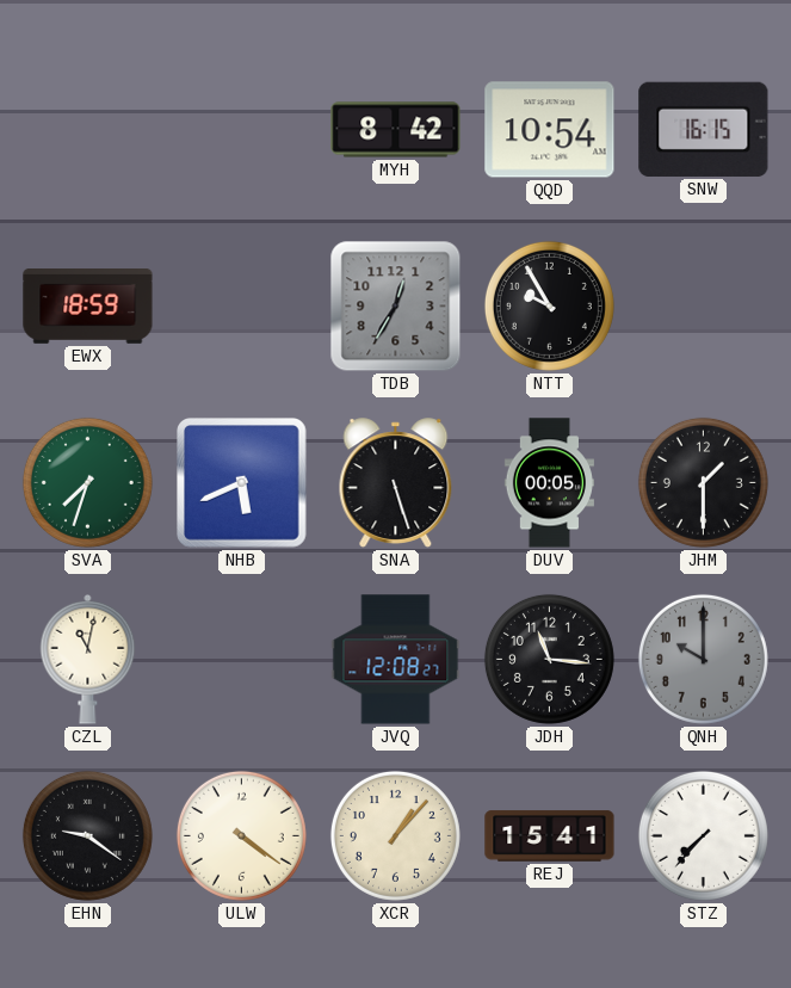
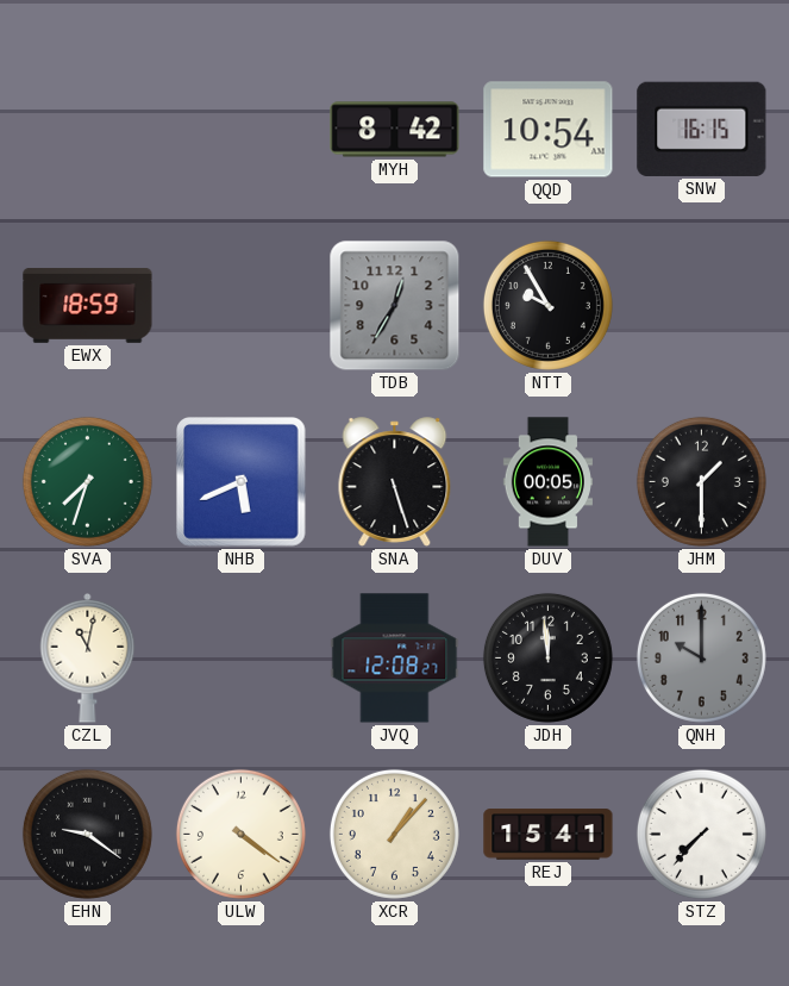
JDH: 11:16 -> 11:59
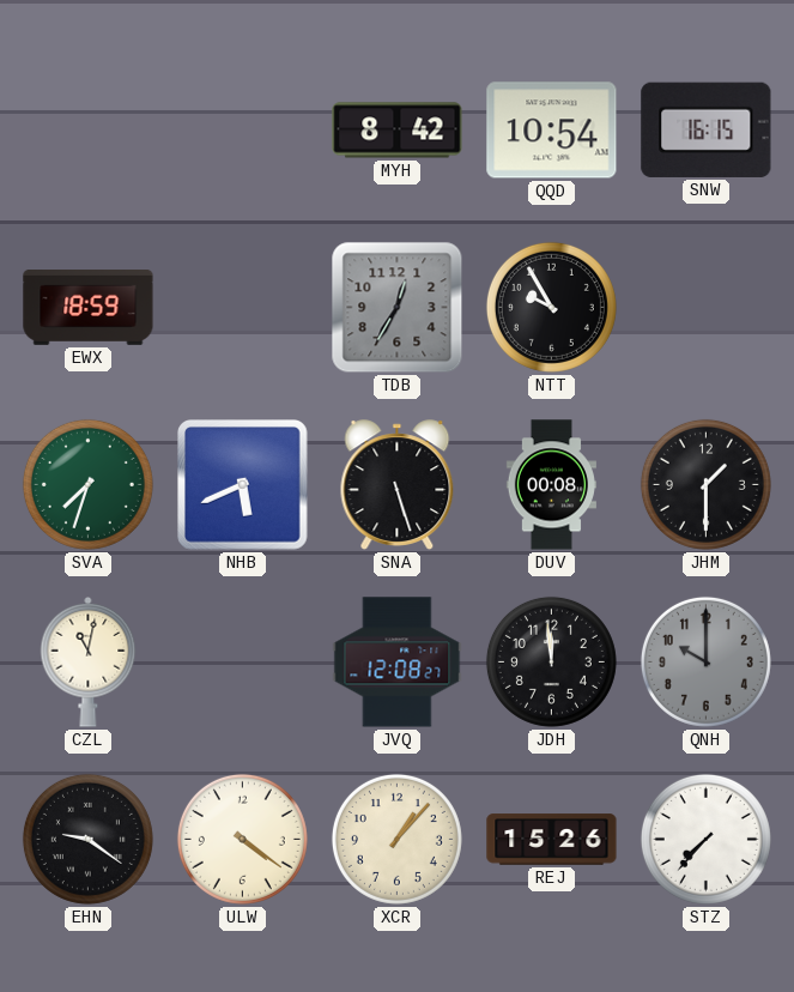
DUV: 00:05 -> 00:08
REJ: 15:41 -> 15:26
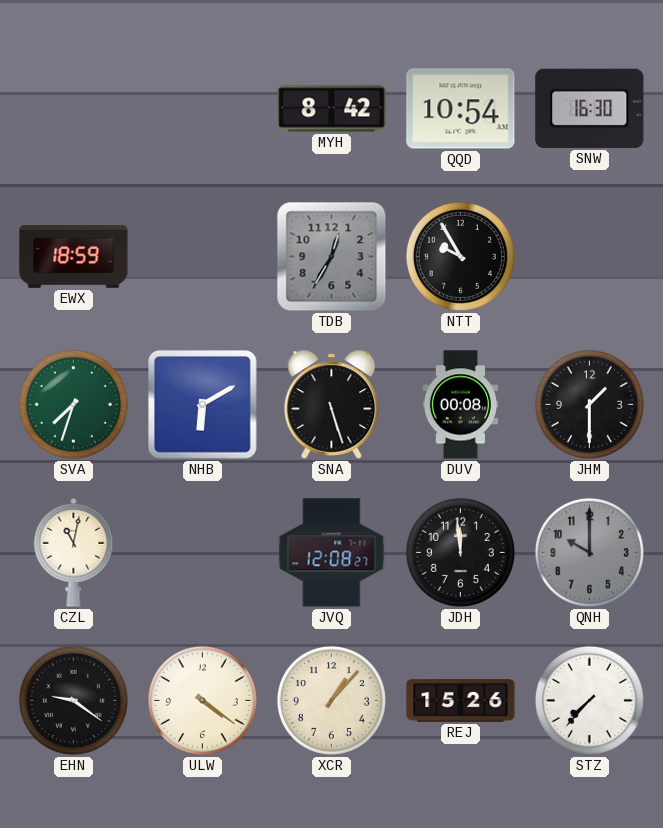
SNW: 16:15 -> 16:30
NHB: 5:41 -> 6:10
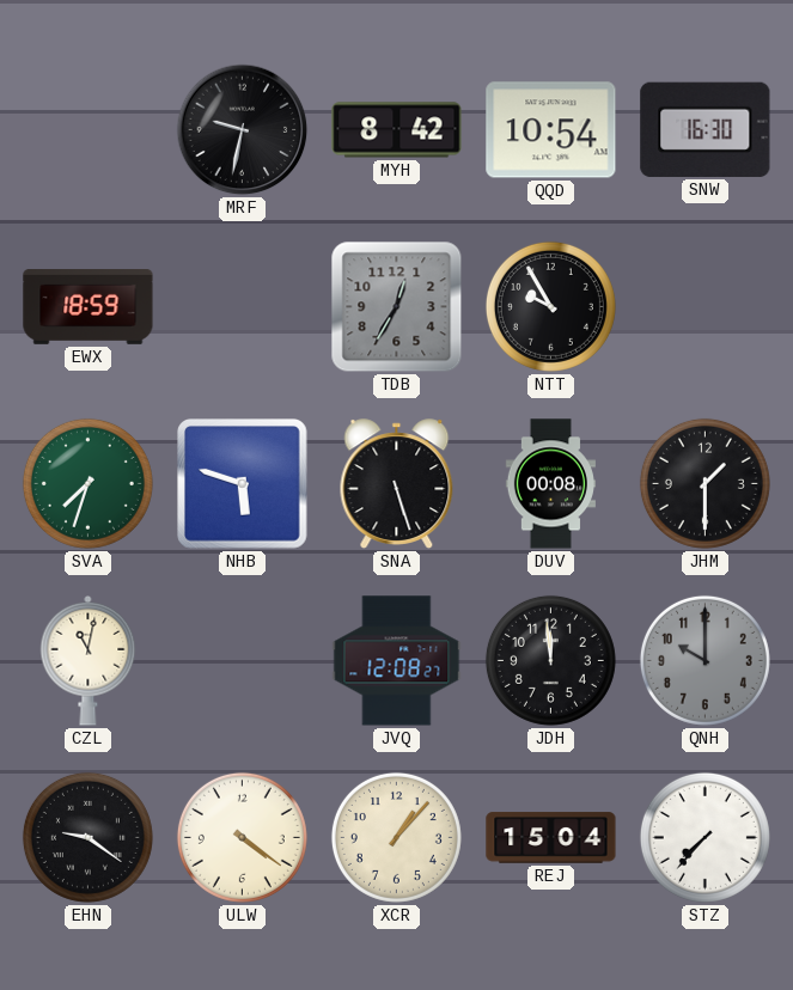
MRF: none -> 9:32
NHB: 6:10 -> 5:48
REJ: 15:26 -> 15:04
